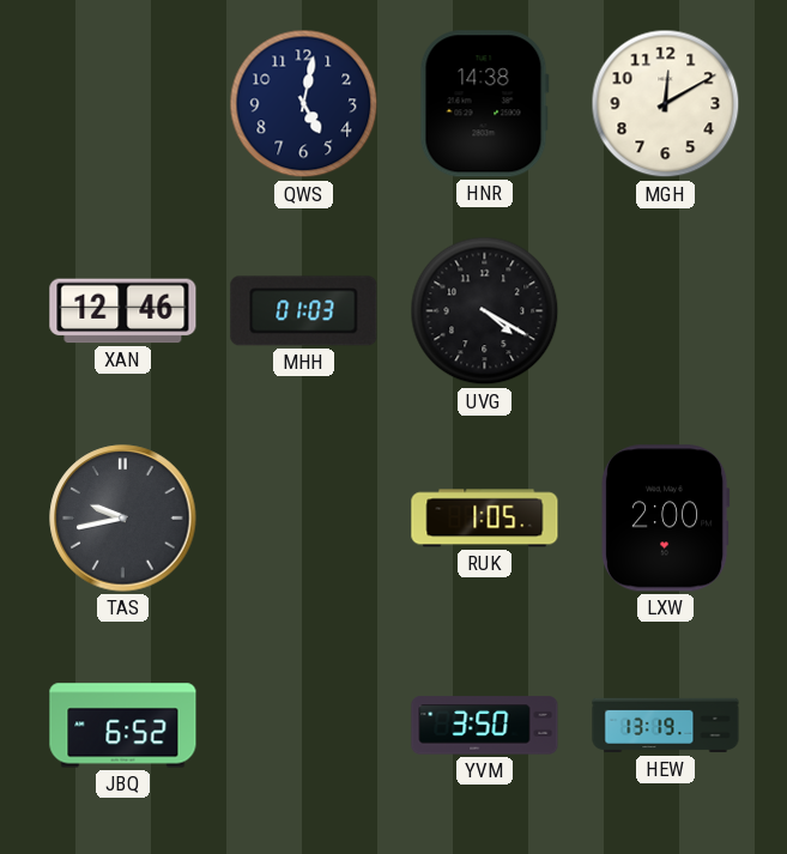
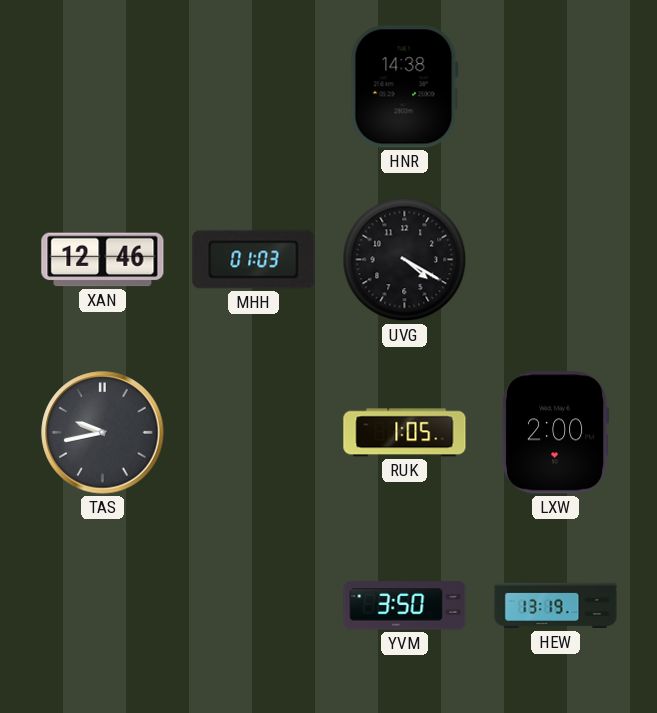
QWS: 5:02 -> none
MGH: 12:10 -> none
JBQ: 6:52 -> none
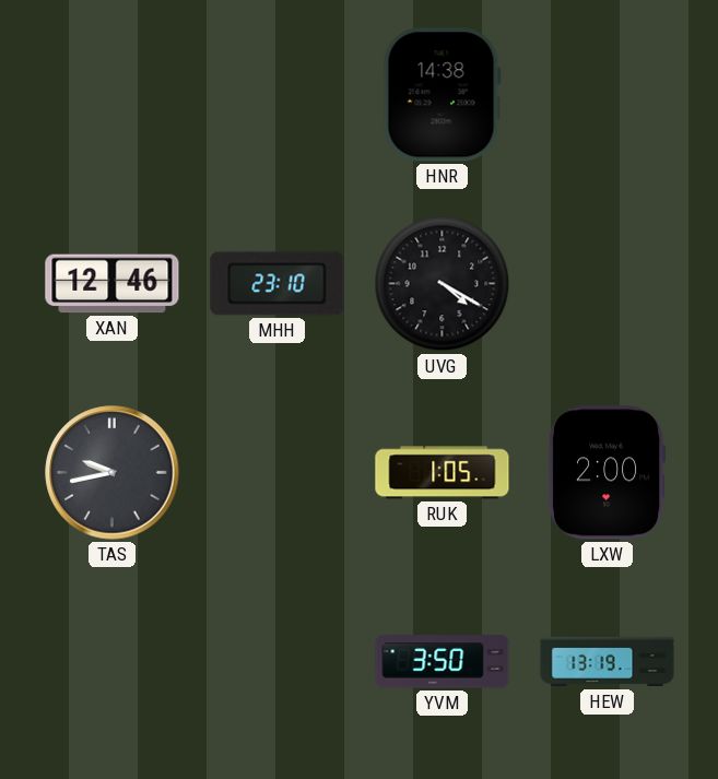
MHH: 01:03 -> 23:10
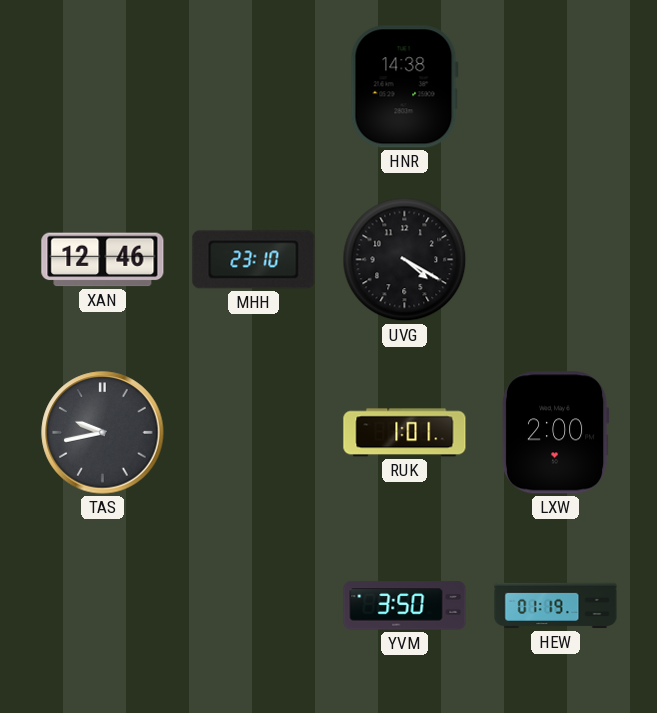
RUK: 1:05 -> 1:01
HEW: 13:19 -> 01:19
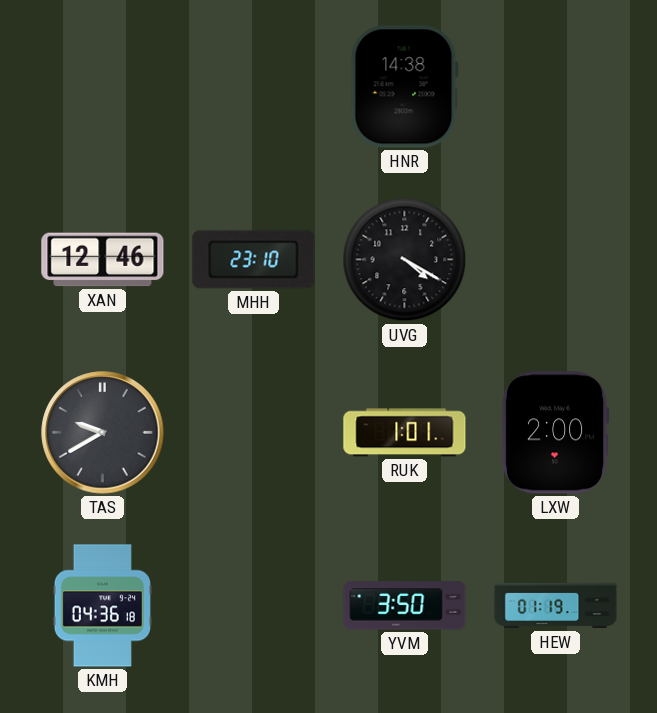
TAS: 9:43 -> 9:40
KMH: none -> 04:36
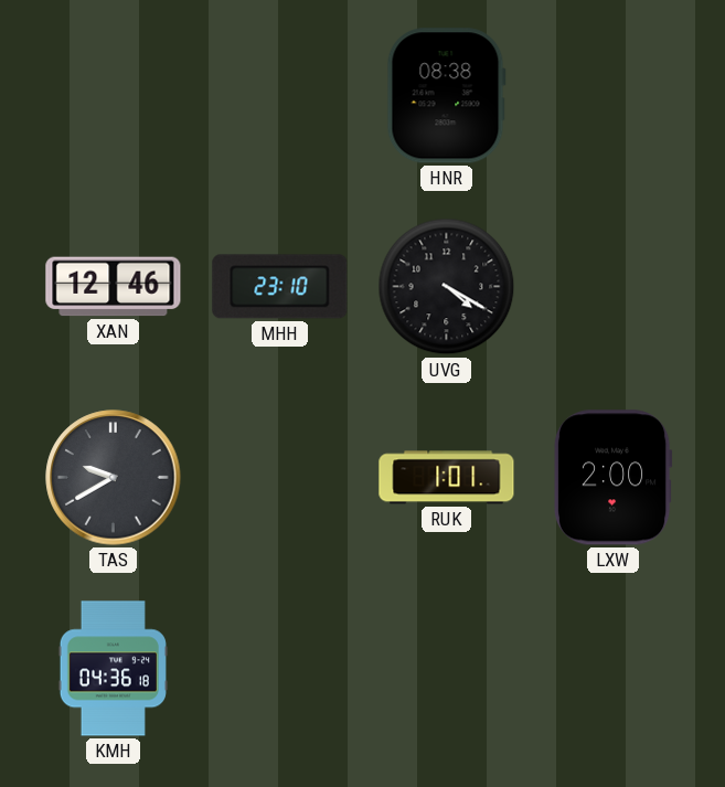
HNR: 14:38 -> 08:38
YVM: 3:50 -> none
HEW: 01:19 -> none
